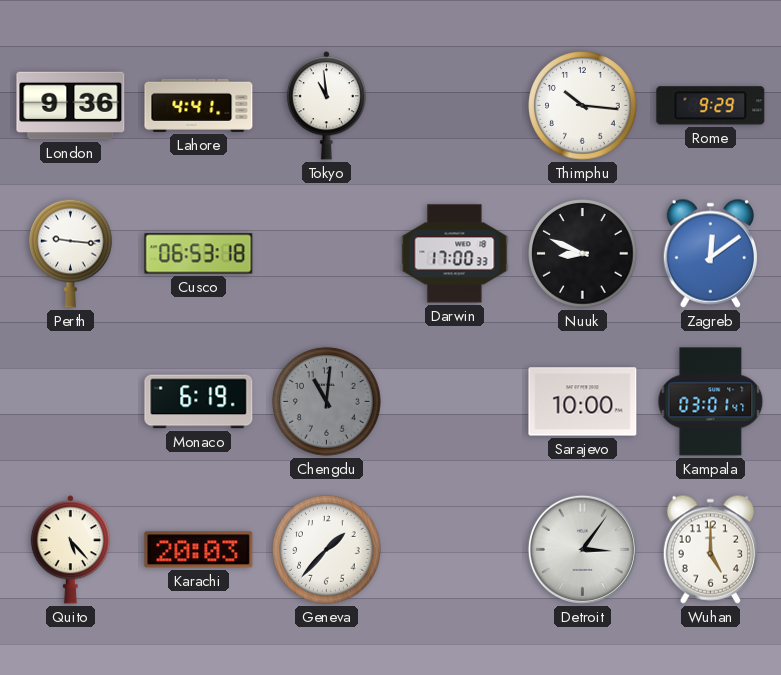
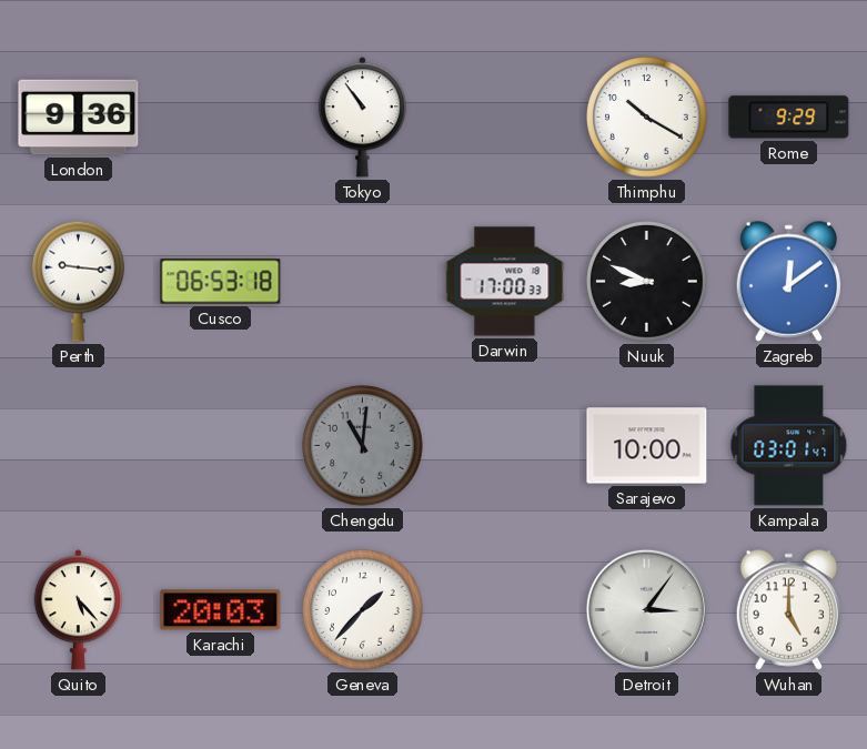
Lahore: 4:41 -> none
Tokyo: 10:59 -> 10:54
Thimphu: 10:16 -> 10:20
Monaco: 6:19 -> none
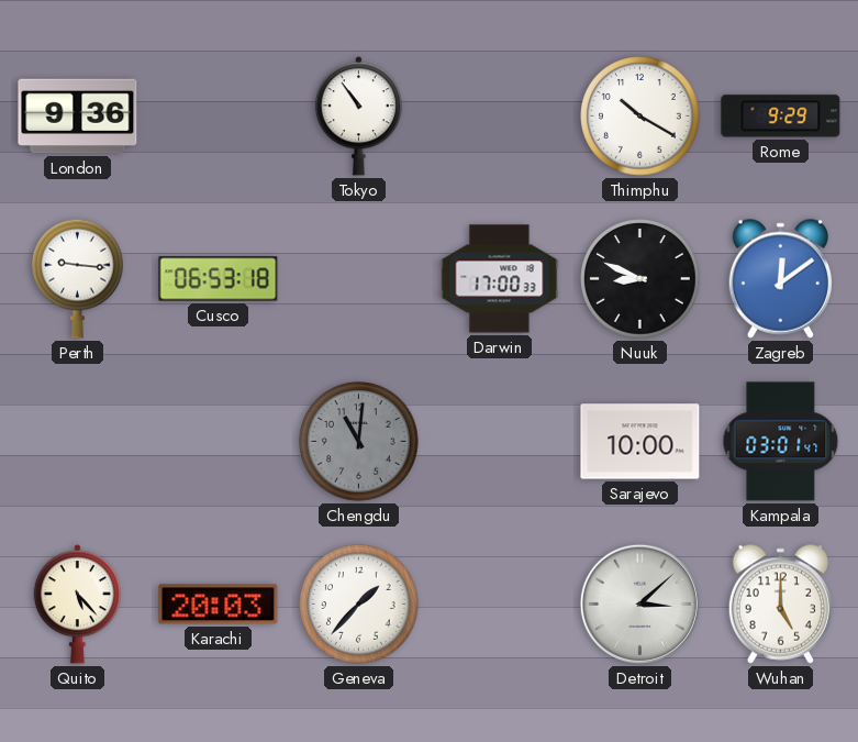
Detroit: 3:06 -> 3:08
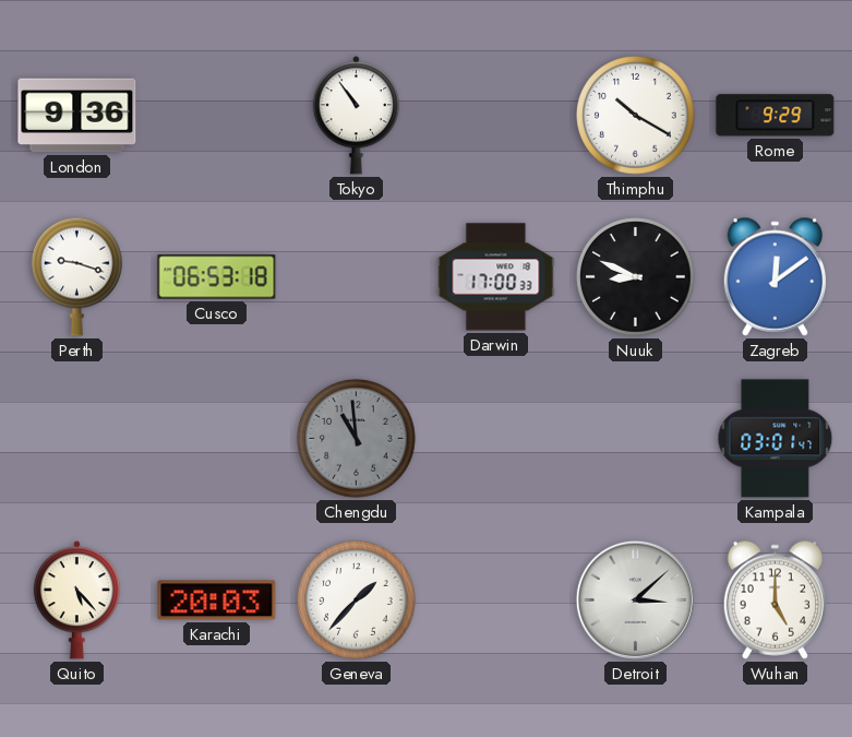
Perth: 9:16 -> 9:18
Chengdu: 11:01 -> 10:59
Sarajevo: 10:00 -> none
